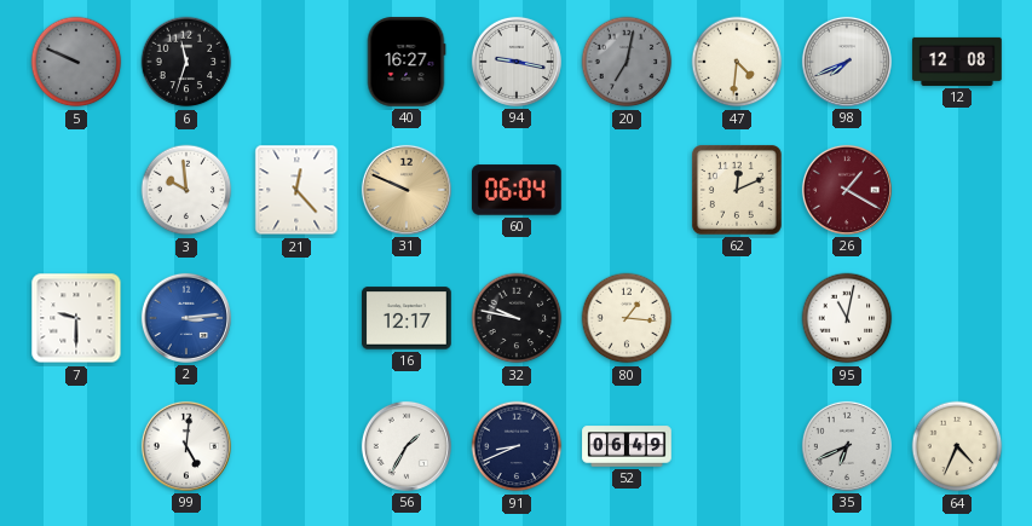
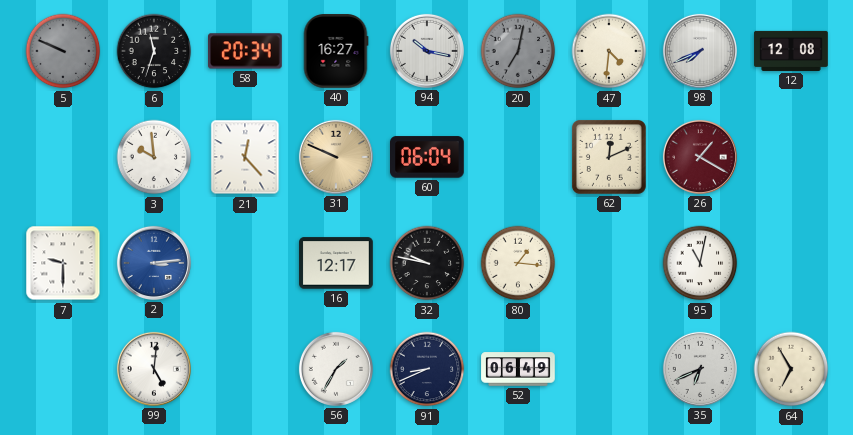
58: none -> 20:34
94: 9:17 -> 10:17
64: 4:34 -> 6:55
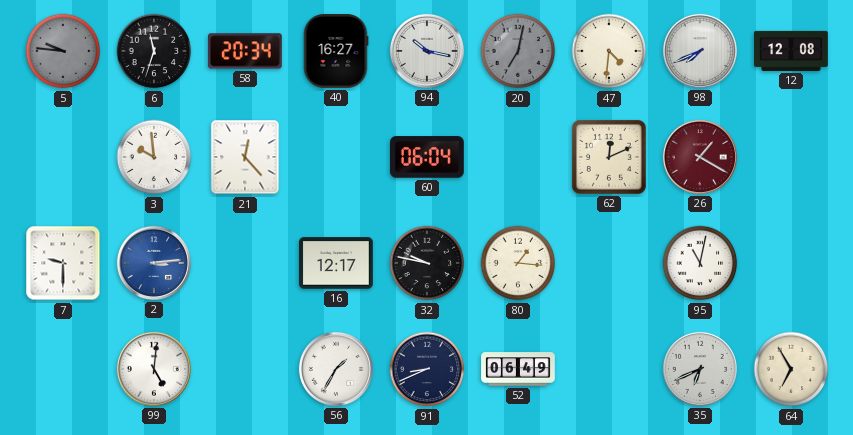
5: 9:49 -> 9:46
31: 9:49 -> none
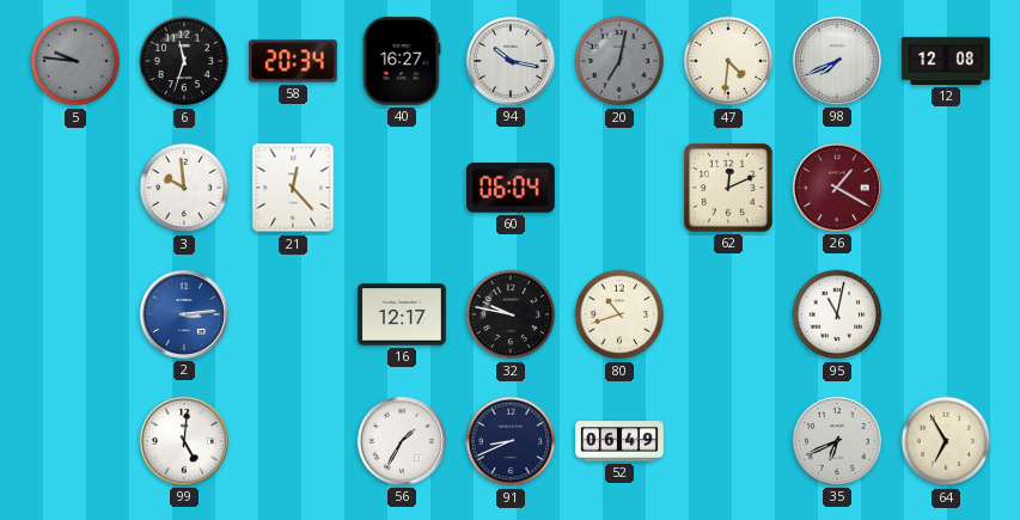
7: 9:30 -> none
80: 1:16 -> 10:42
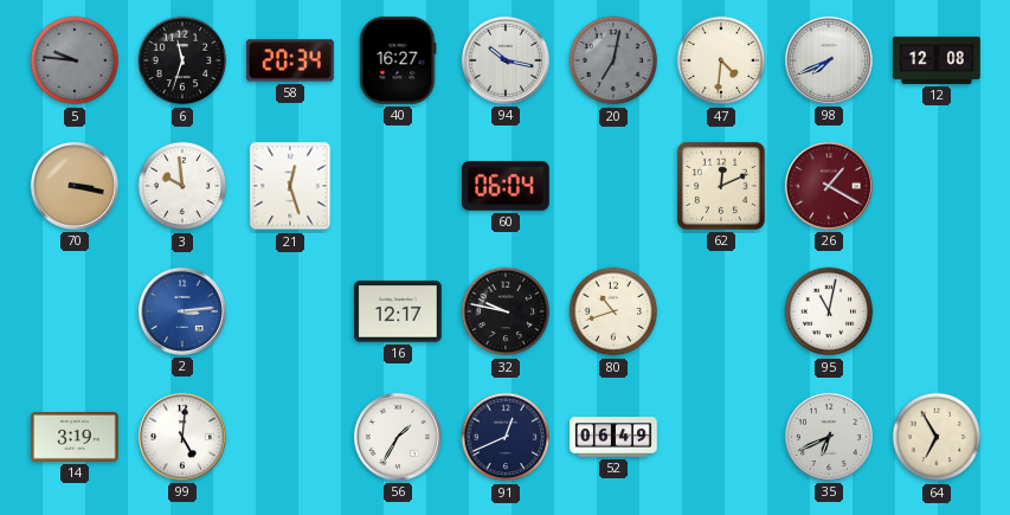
70: none -> 3:17
21: 12:23 -> 12:27
14: none -> 3:19
91: 8:41 -> 12:41
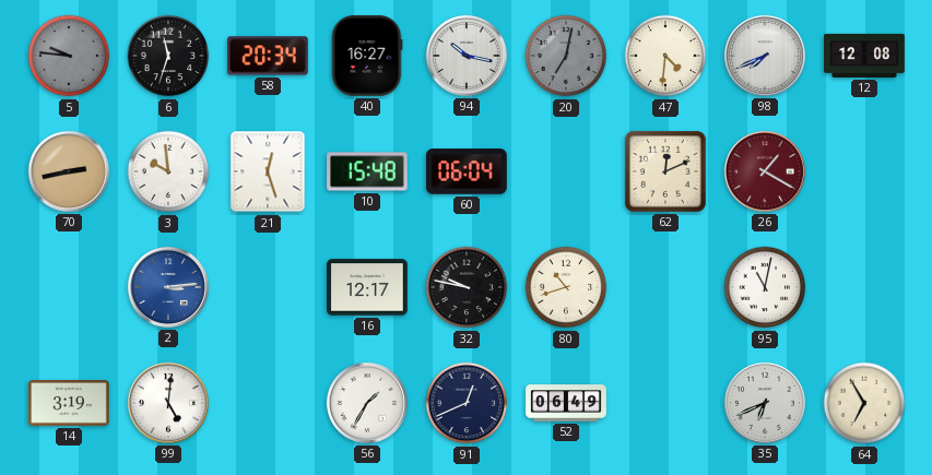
70: 3:17 -> 2:43
10: none -> 15:48
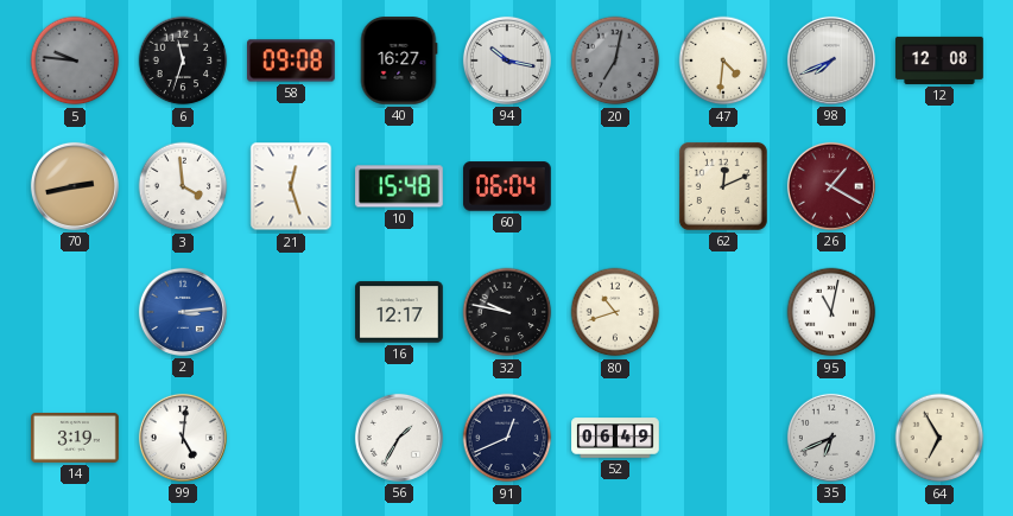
58: 20:34 -> 09:08
3: 9:59 -> 3:59
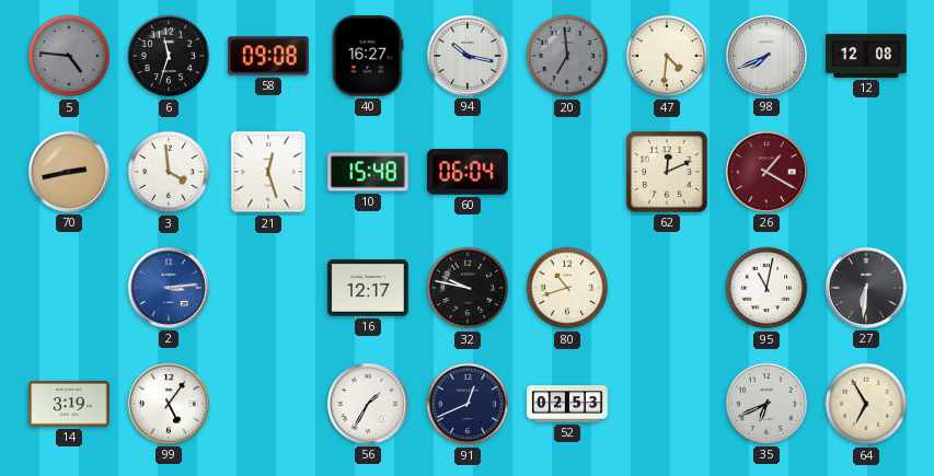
5: 9:46 -> 4:46
20: 7:02 -> 6:59
27: none -> 6:31
99: 5:01 -> 5:06
52: 06:49 -> 02:53
